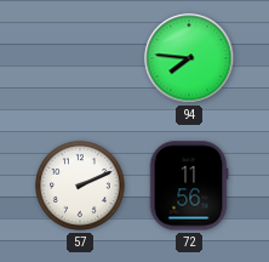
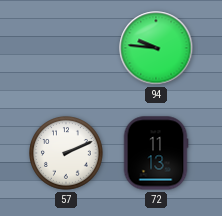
94: 7:46 -> 9:46
72: 11:56 -> 11:13
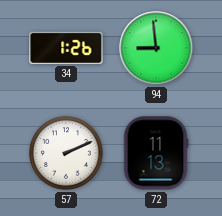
34: none -> 1:26
94: 9:46 -> 8:59
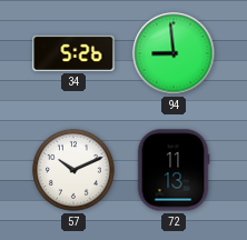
34: 1:26 -> 5:26
57: 2:11 -> 10:11
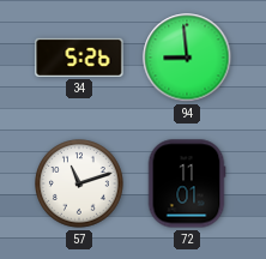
57: 10:11 -> 11:12
72: 11:13 -> 11:01
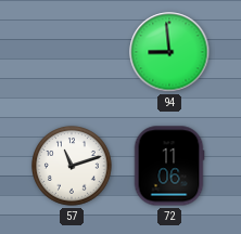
34: 5:26 -> none
72: 11:01 -> 11:06
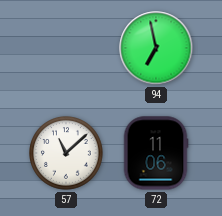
94: 8:59 -> 6:58
57: 11:12 -> 11:08
